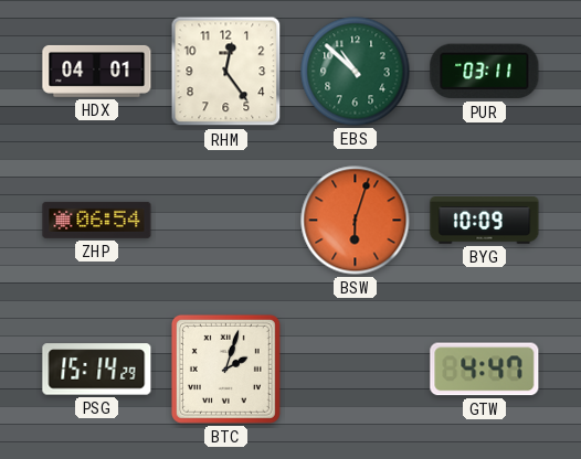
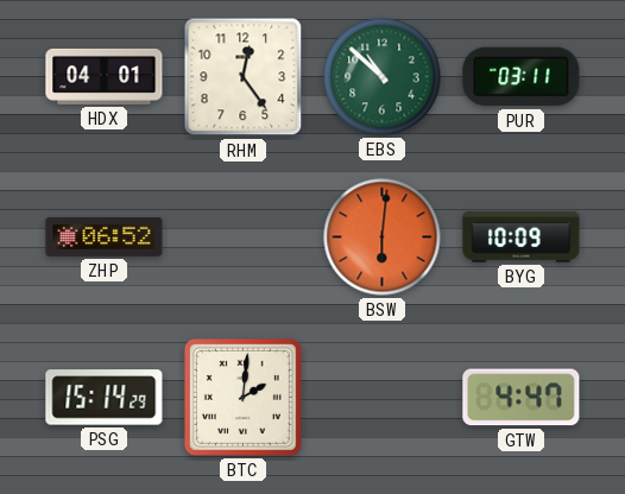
ZHP: 06:54 -> 06:52
BSW: 6:03 -> 6:01
BTC: 2:03 -> 2:01
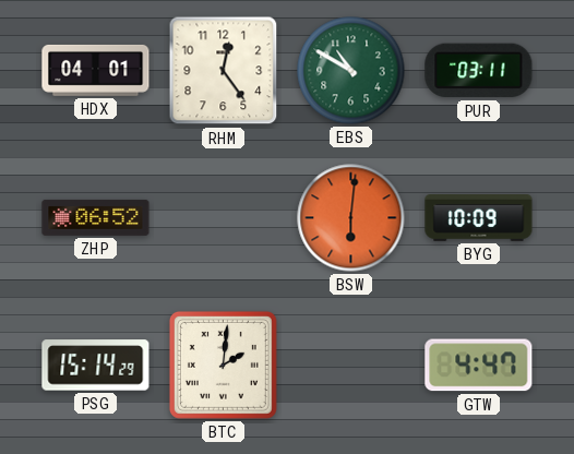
EBS: 10:52 -> 10:50
